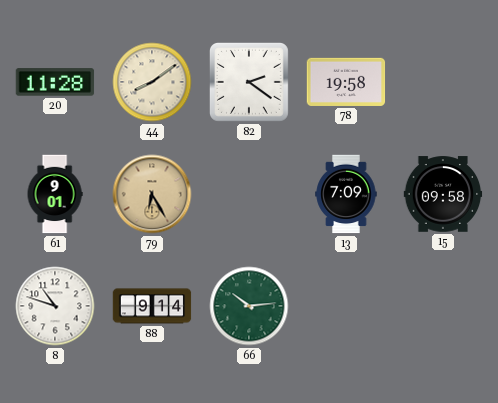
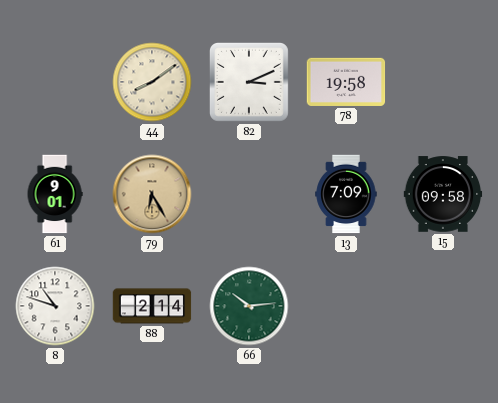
20: 11:28 -> none
82: 2:21 -> 3:11
88: 9:14 -> 2:14
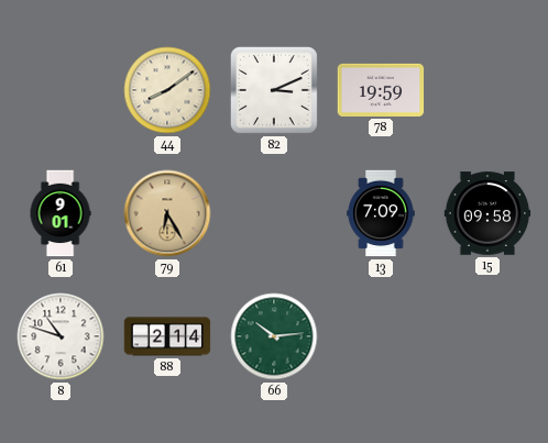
78: 19:58 -> 19:59
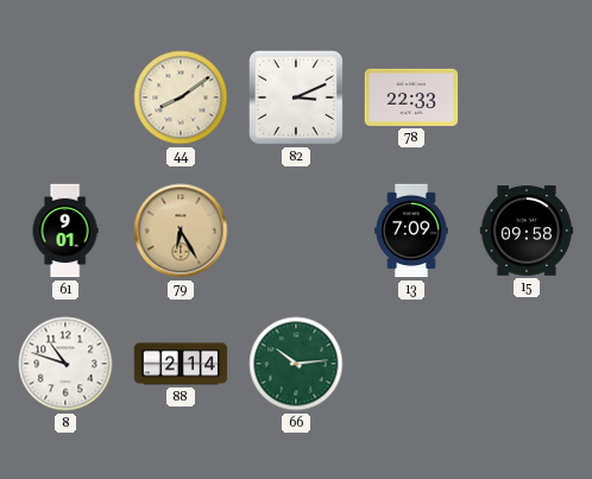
78: 19:59 -> 22:33
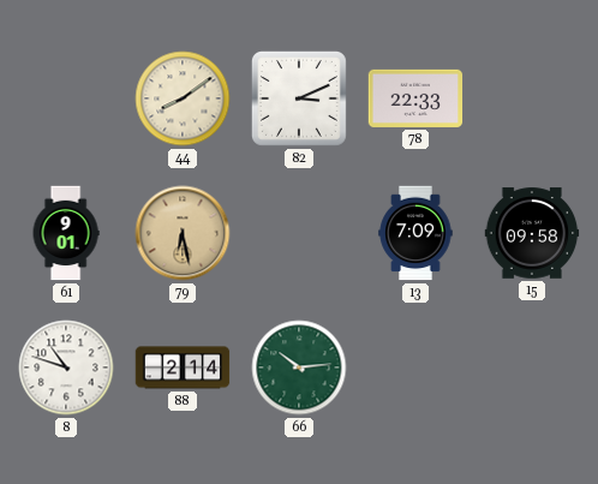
79: 6:25 -> 6:28
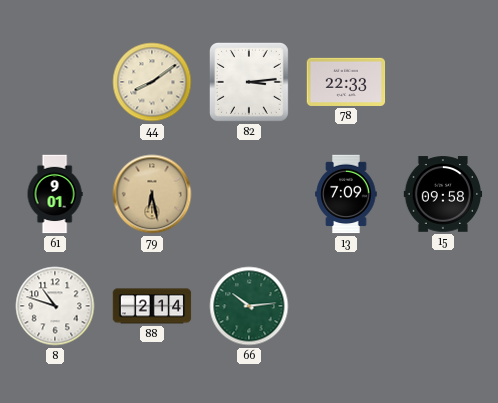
82: 3:11 -> 3:14
